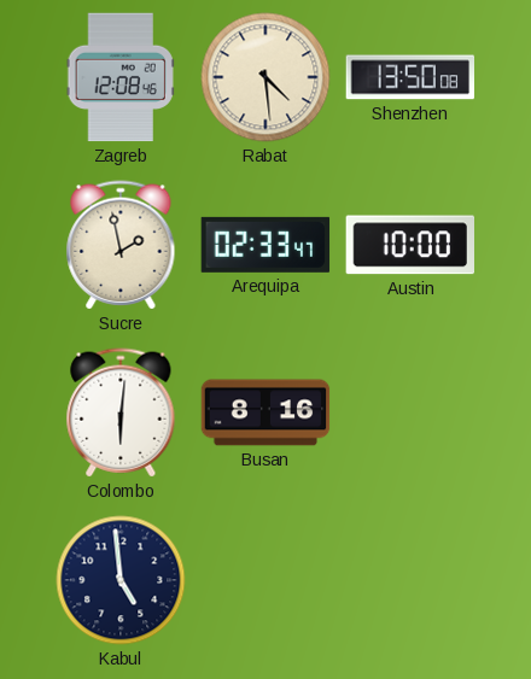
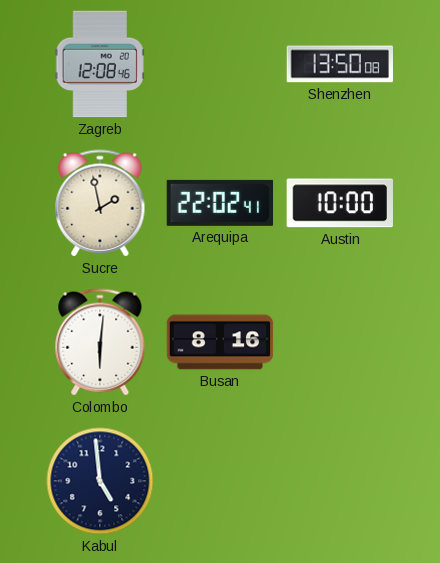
Rabat: 4:29 -> none
Arequipa: 02:33 -> 22:02
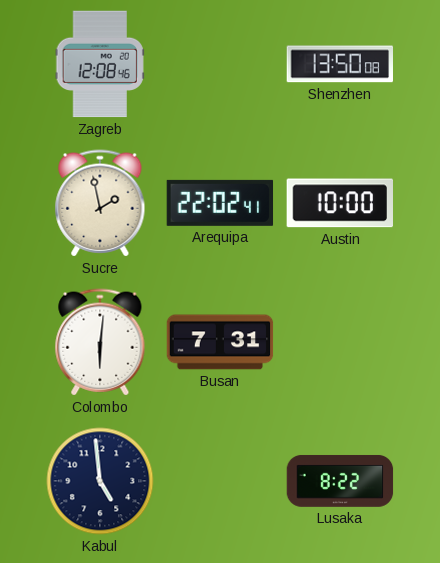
Busan: 8:16 -> 7:31
Lusaka: none -> 8:22
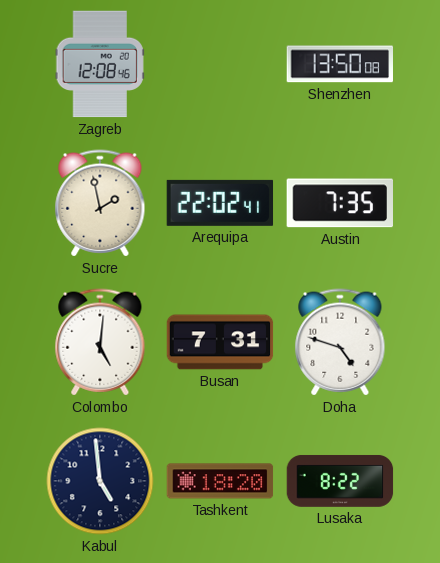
Austin: 10:00 -> 7:35
Colombo: 6:01 -> 5:01
Doha: none -> 4:48
Tashkent: none -> 18:20
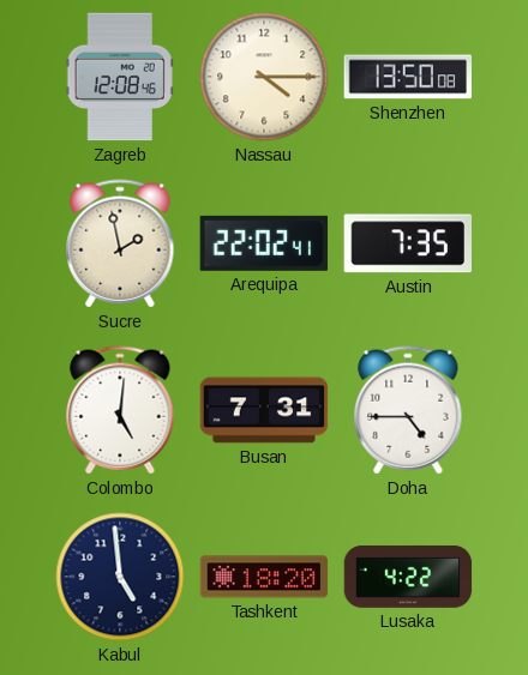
Nassau: none -> 4:15
Doha: 4:48 -> 4:45
Lusaka: 8:22 -> 4:22
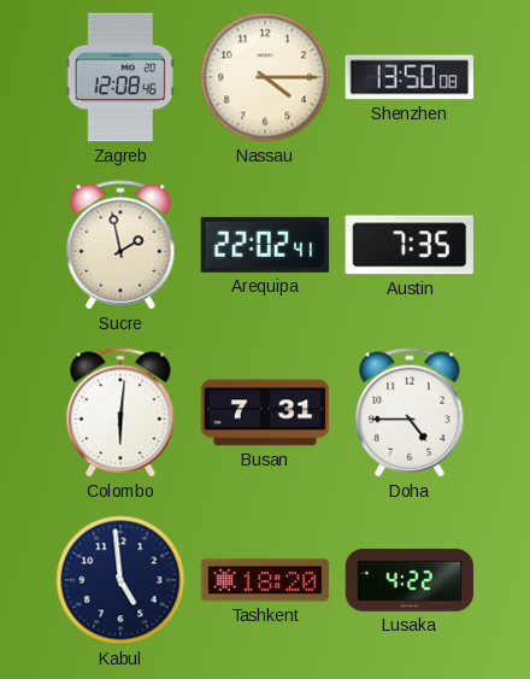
Colombo: 5:01 -> 6:01
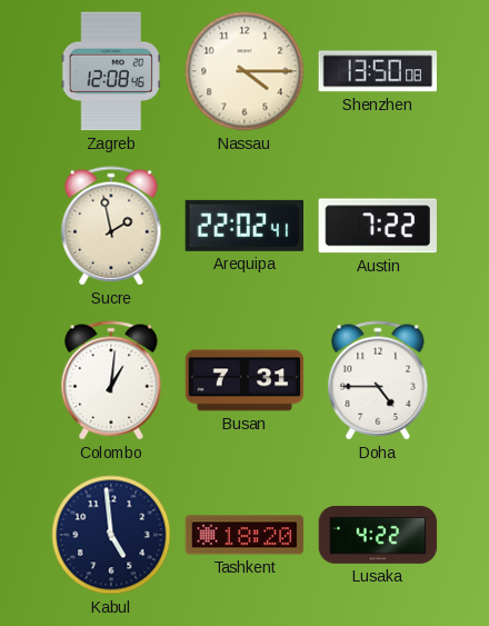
Austin: 7:35 -> 7:22
Colombo: 6:01 -> 1:01
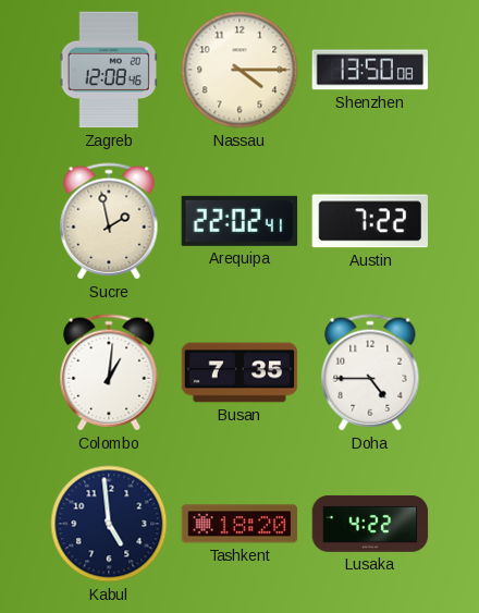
Busan: 7:31 -> 7:35
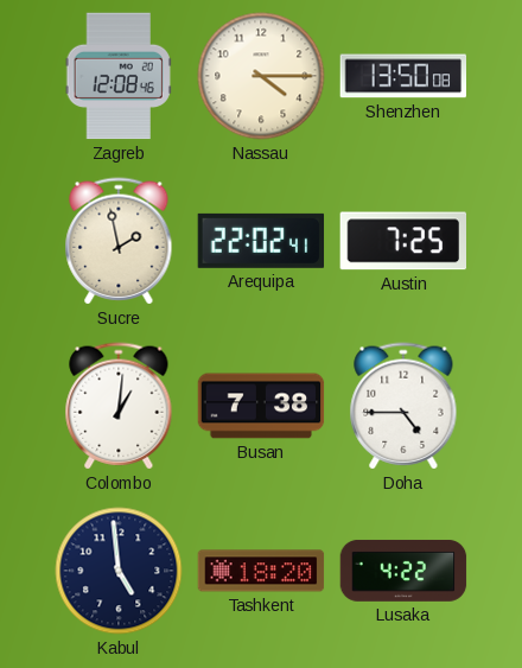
Austin: 7:22 -> 7:25
Busan: 7:35 -> 7:38
